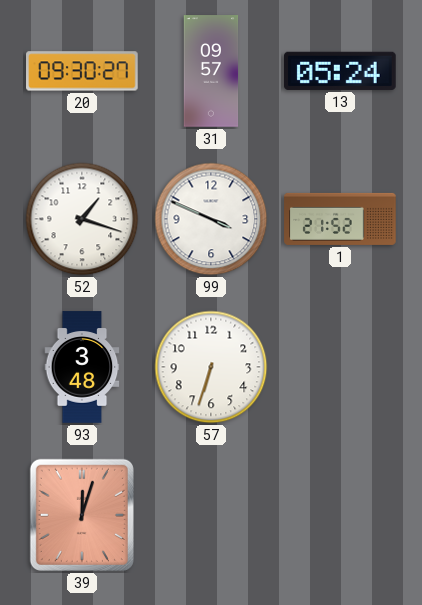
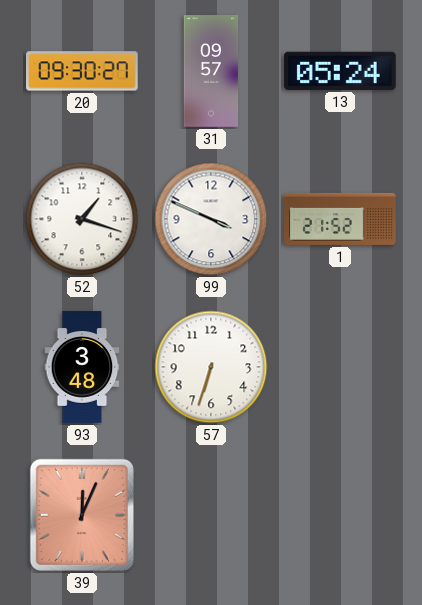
39: 12:03 -> 12:04
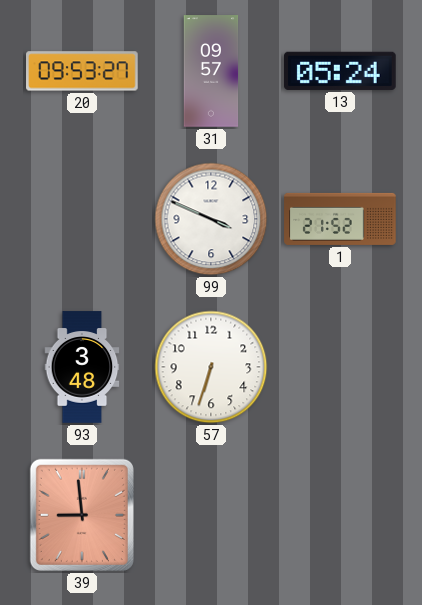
20: 09:30 -> 09:53
52: 1:18 -> none
39: 12:04 -> 8:59
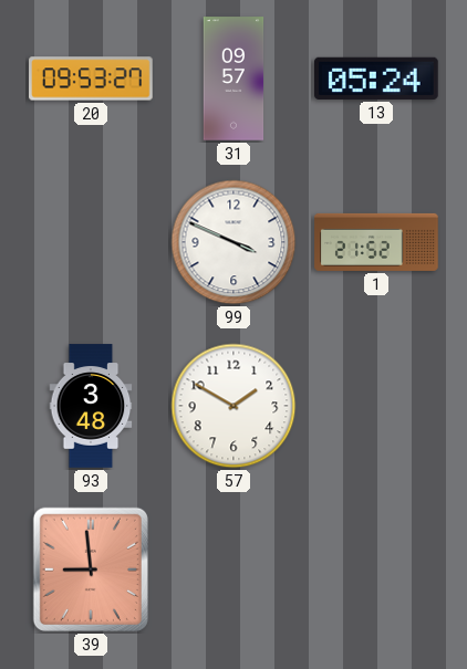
57: 6:33 -> 1:50
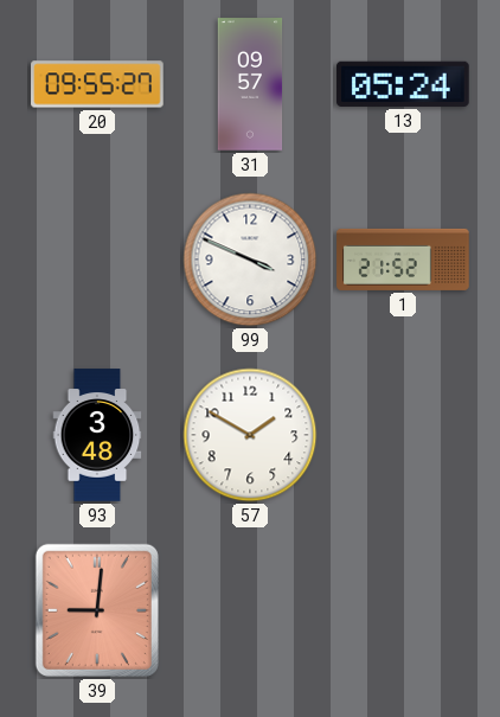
20: 09:53 -> 09:55
39: 8:59 -> 9:01
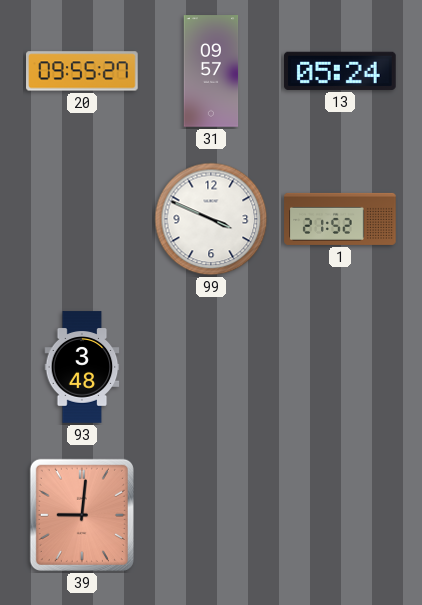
57: 1:50 -> none
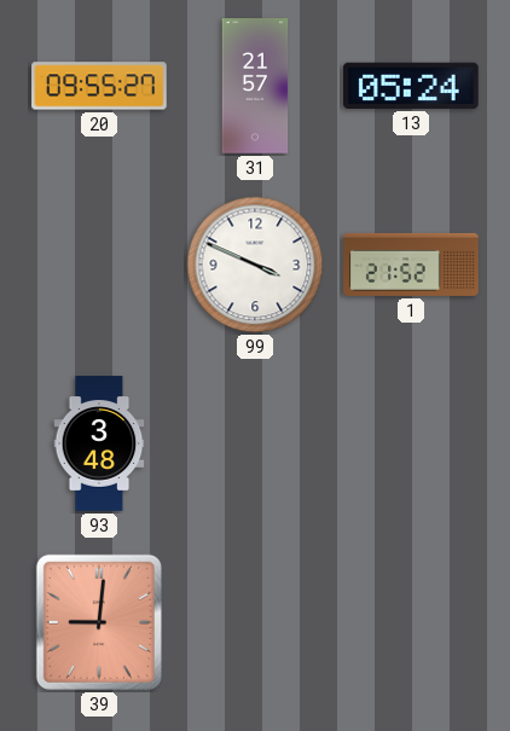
31: 09:57 -> 21:57
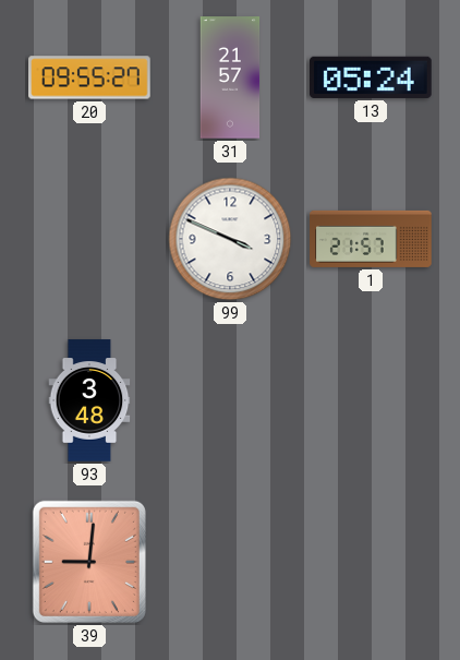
1: 21:52 -> 21:57
